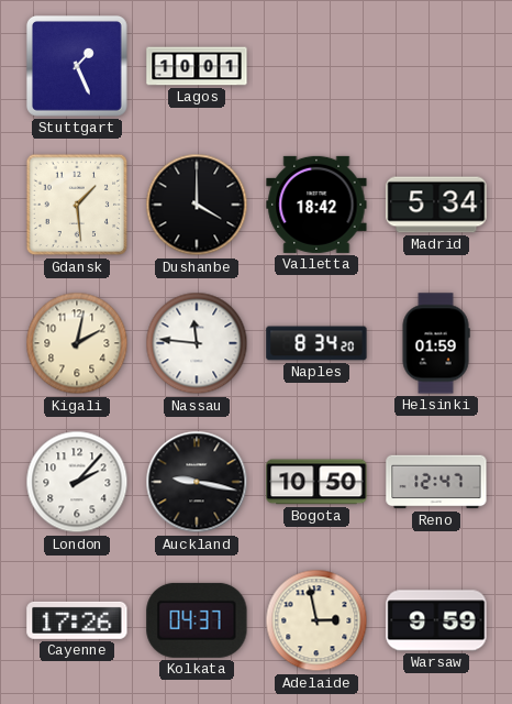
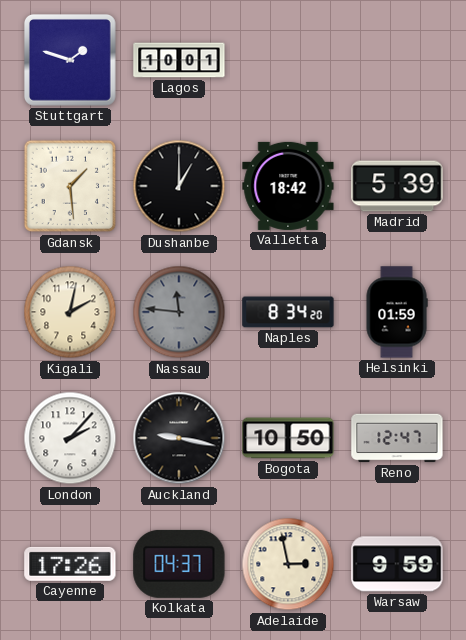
Stuttgart: 1:26 -> 1:48
Dushanbe: 4:00 -> 1:00
Madrid: 5:34 -> 5:39
Nassau dial: white -> grey
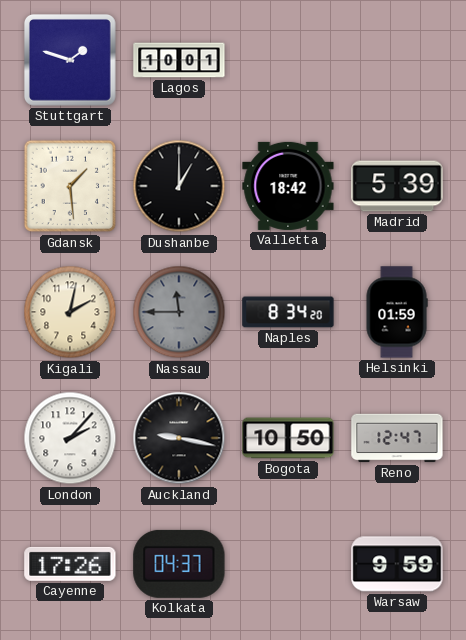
Nassau: 11:46 -> 11:45
Adelaide: 2:58 -> none
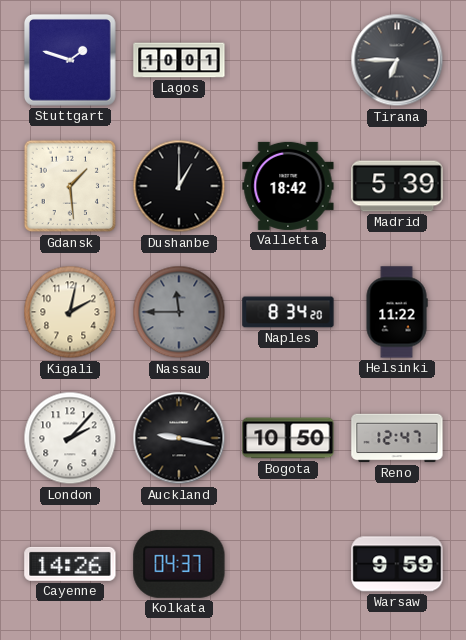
Tirana: none -> 6:45
Helsinki: 01:59 -> 11:22
Cayenne: 17:26 -> 14:26
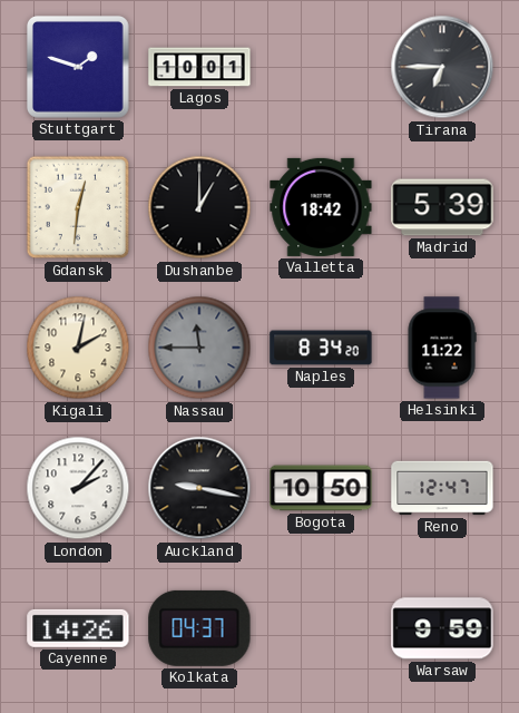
Gdansk: 1:29 -> 12:31
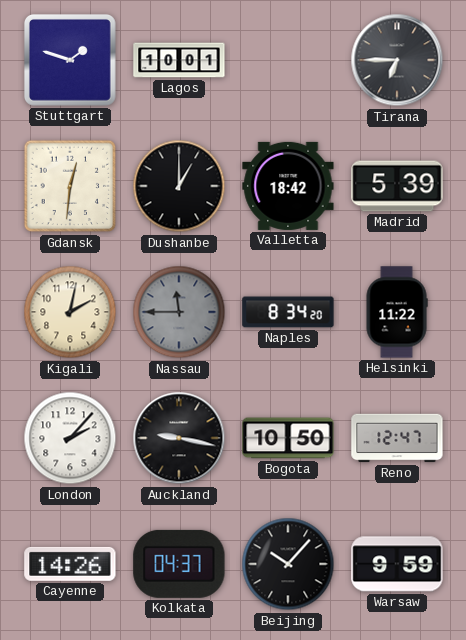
Beijing: none -> 10:07
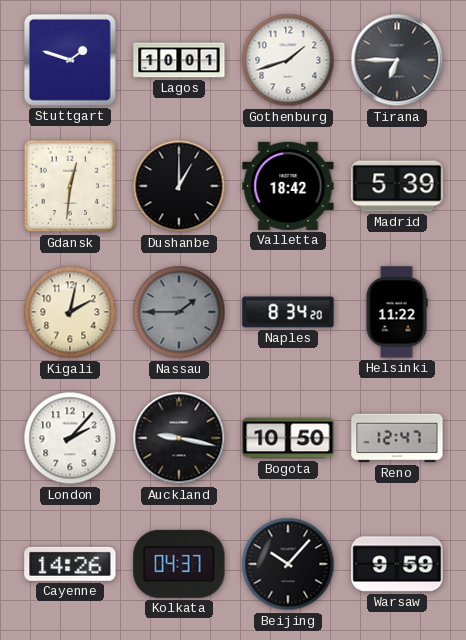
Gothenburg: none -> 1:42
Nassau: 11:45 -> 1:45
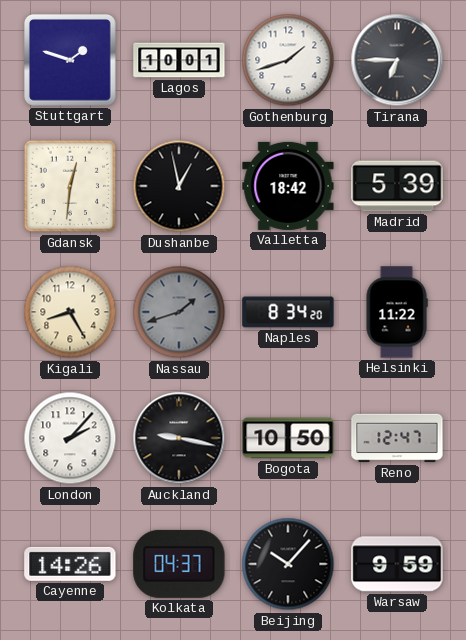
Dushanbe: 1:00 -> 12:58
Kigali: 2:02 -> 8:25
Nassau: 1:45 -> 1:42
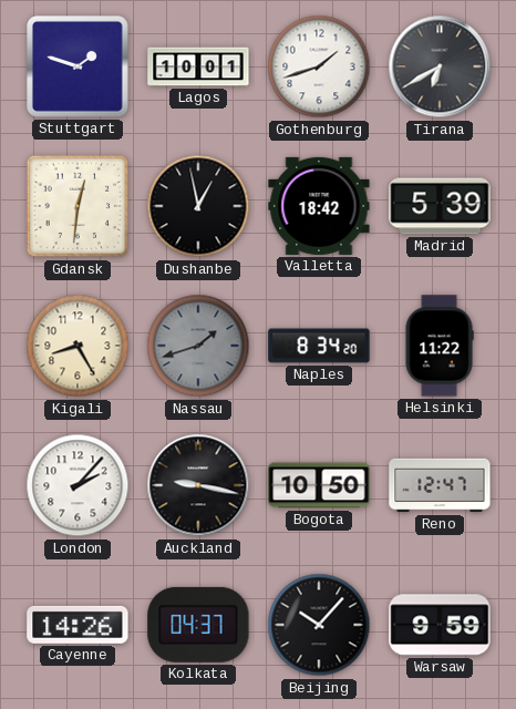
Tirana: 6:45 -> 6:40
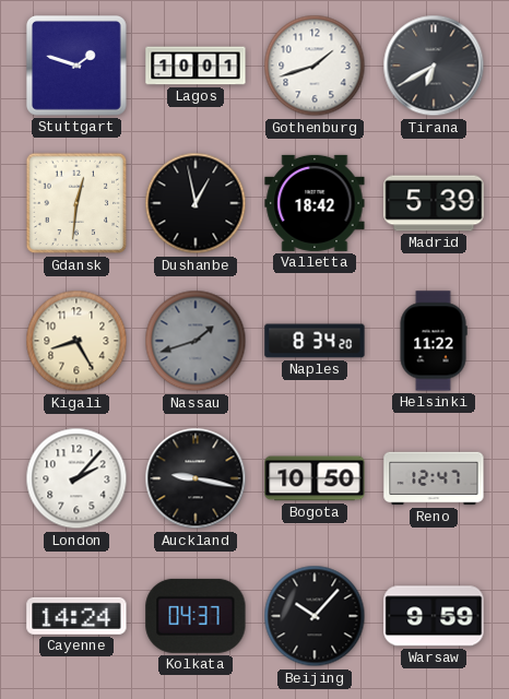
Cayenne: 14:26 -> 14:24
